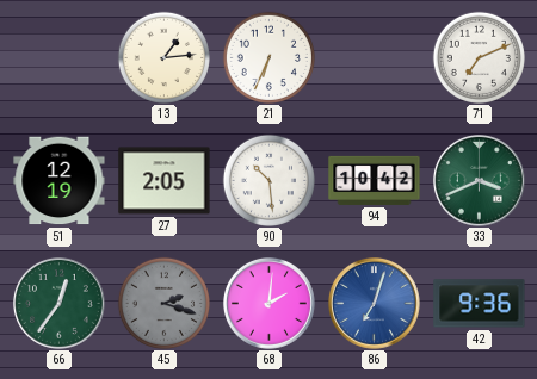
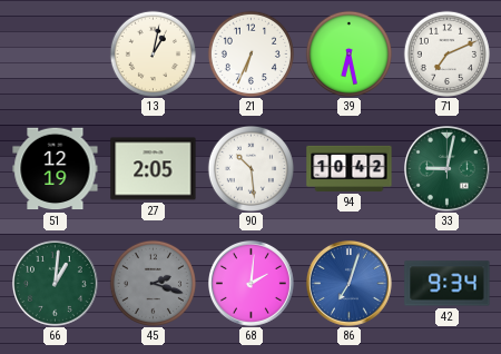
13: 1:14 -> 1:02
39: none -> 6:28
33: 3:41 -> 9:02
66: 12:36 -> 1:01
42: 9:36 -> 9:34
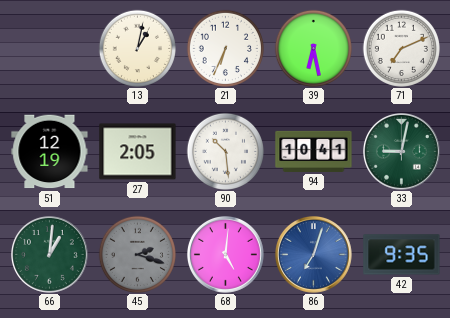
94: 10:42 -> 10:41
68: 2:01 -> 5:01
42: 9:34 -> 9:35
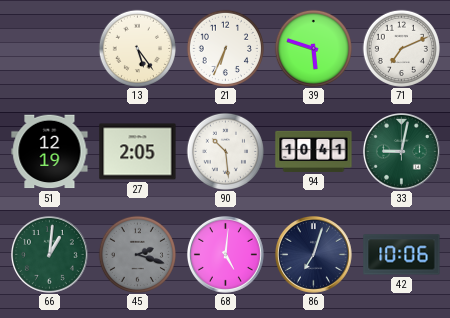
13: 1:02 -> 5:24
39: 6:28 -> 5:48
86 dial: blue -> navy
42: 9:35 -> 10:06
